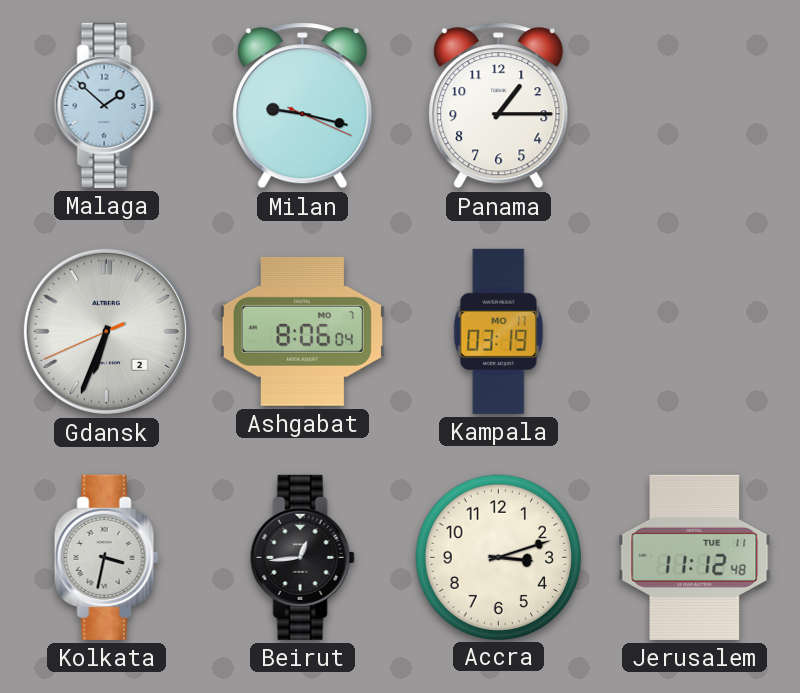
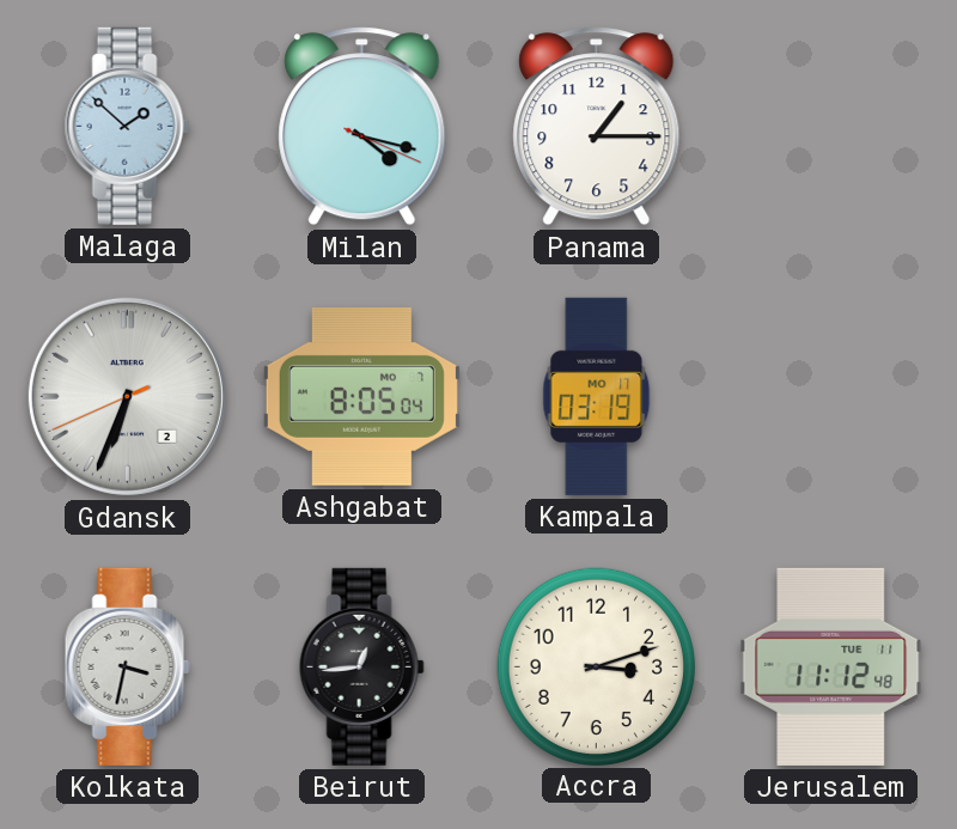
Milan: 9:17 -> 4:17
Ashgabat: 8:06 -> 8:05
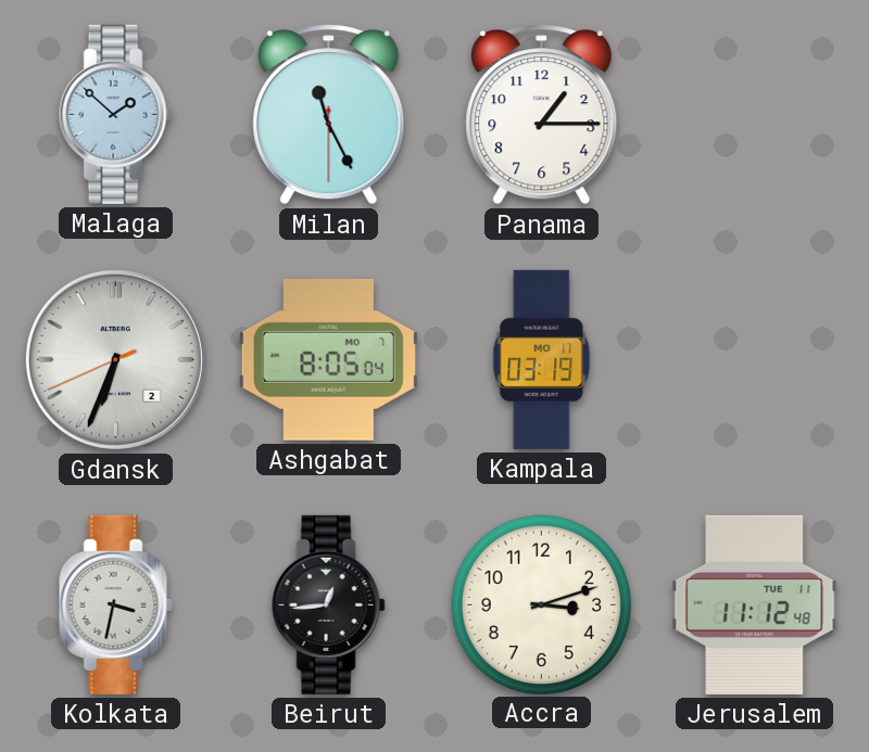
Milan: 4:17 -> 11:25
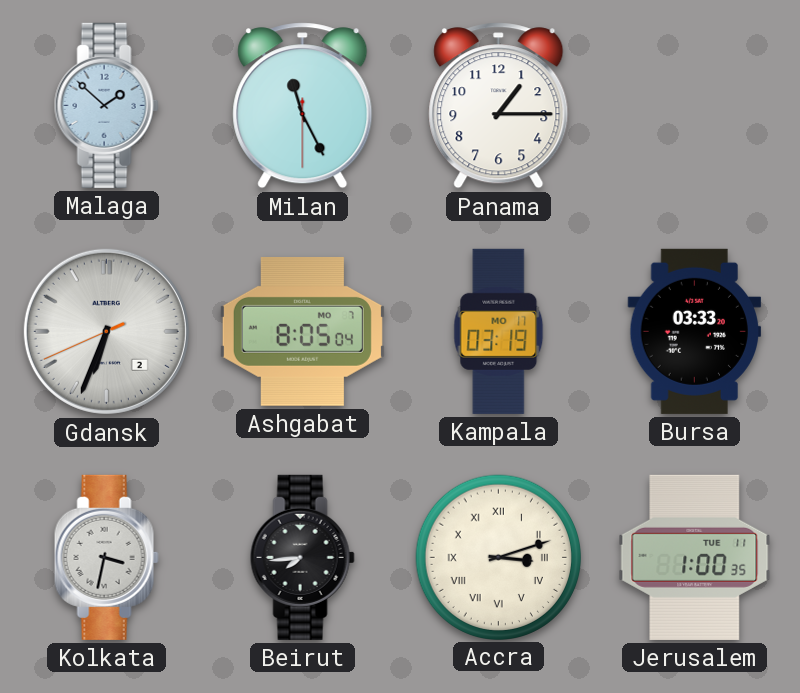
Bursa: none -> 03:33
Beirut: 12:44 -> 7:44
Accra numerals: Arabic -> Roman
Jerusalem: 11:12 -> 1:00
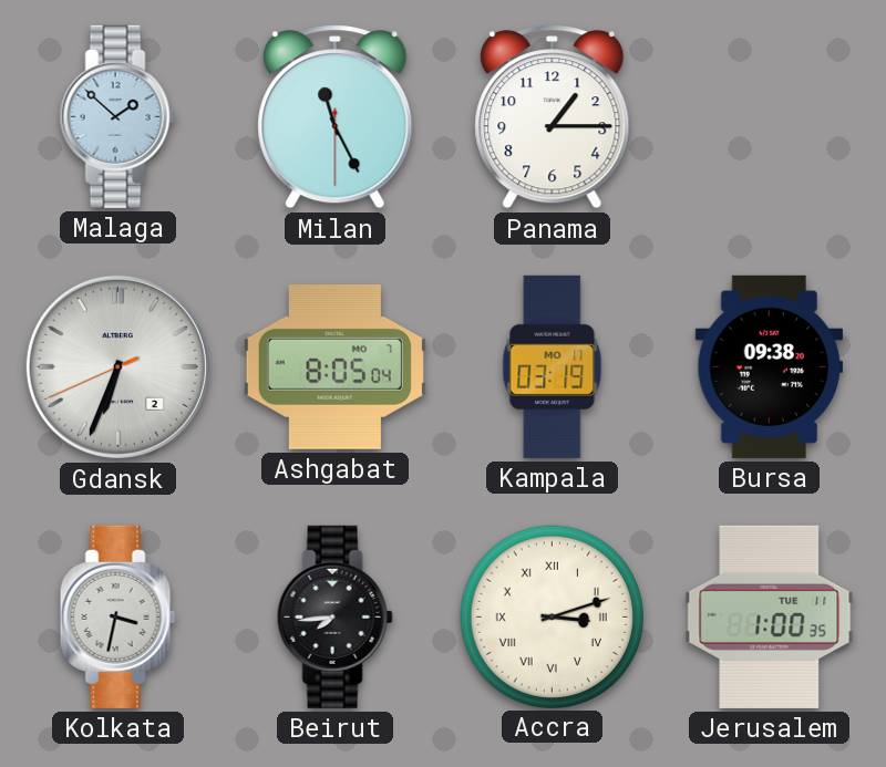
Bursa: 03:33 -> 09:38
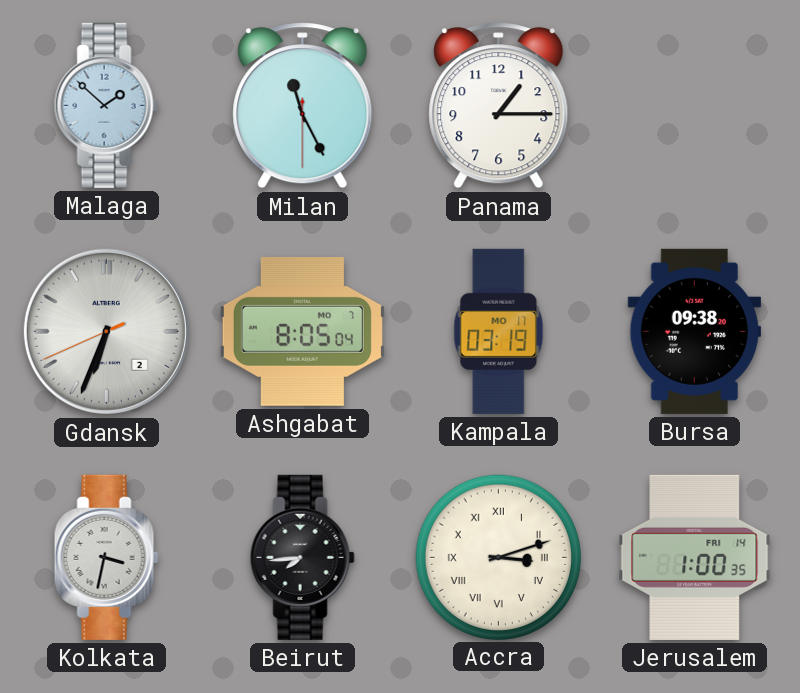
Jerusalem date: TUE 11 -> FRI 14
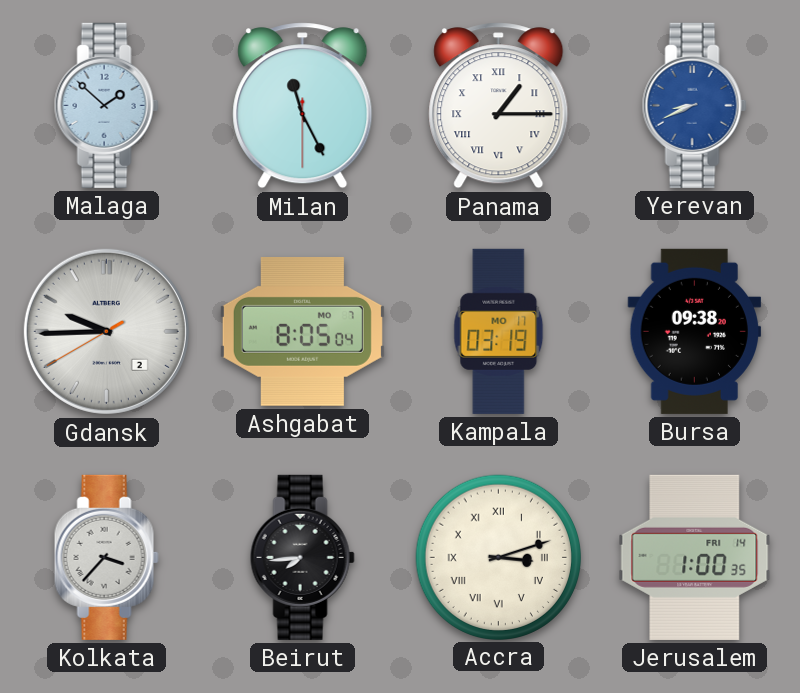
Panama numerals: Arabic -> Roman
Yerevan: none -> 8:41
Gdansk: 6:33 -> 9:44
Kolkata: 3:32 -> 3:37
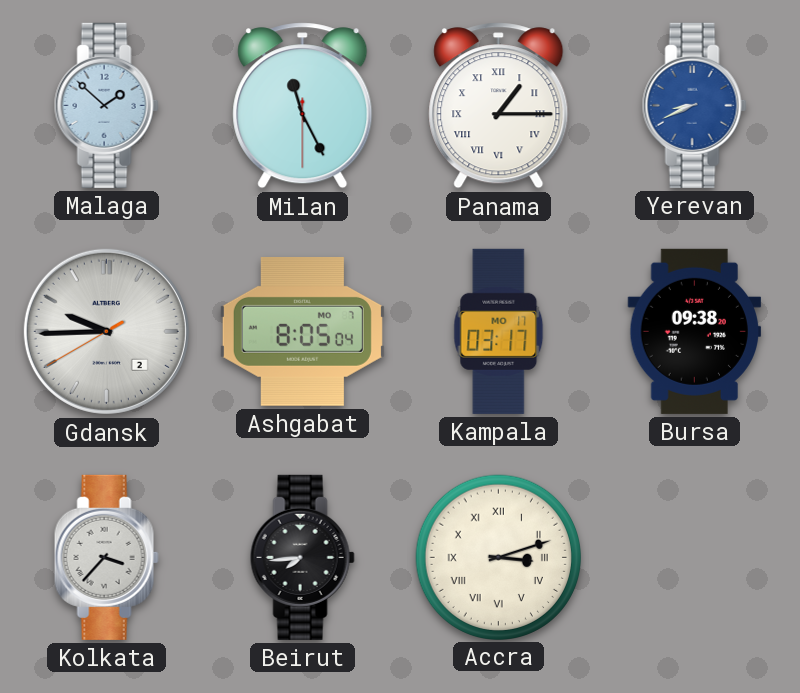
Kampala: 03:19 -> 03:17
Jerusalem: 1:00 -> none
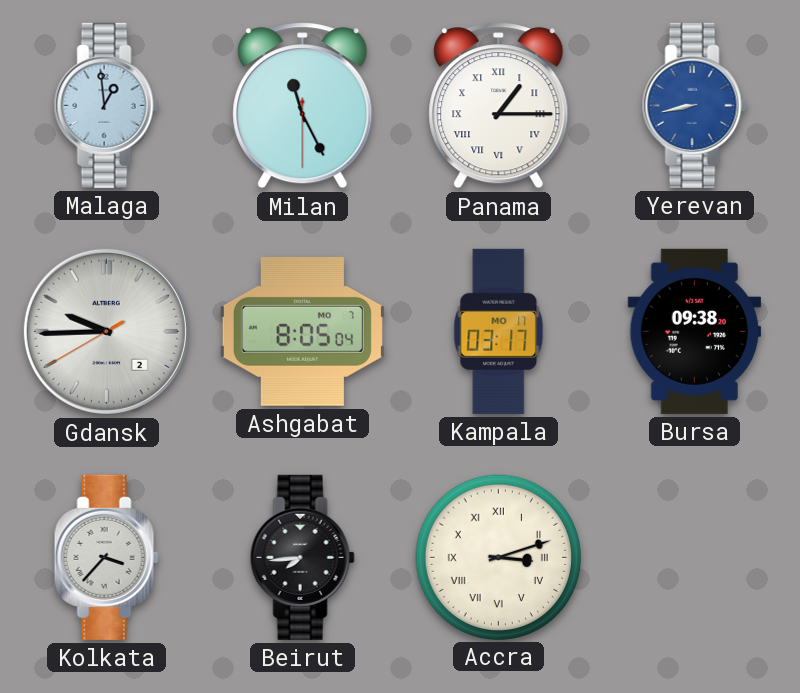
Malaga: 1:52 -> 12:59
Yerevan: 8:41 -> 8:43
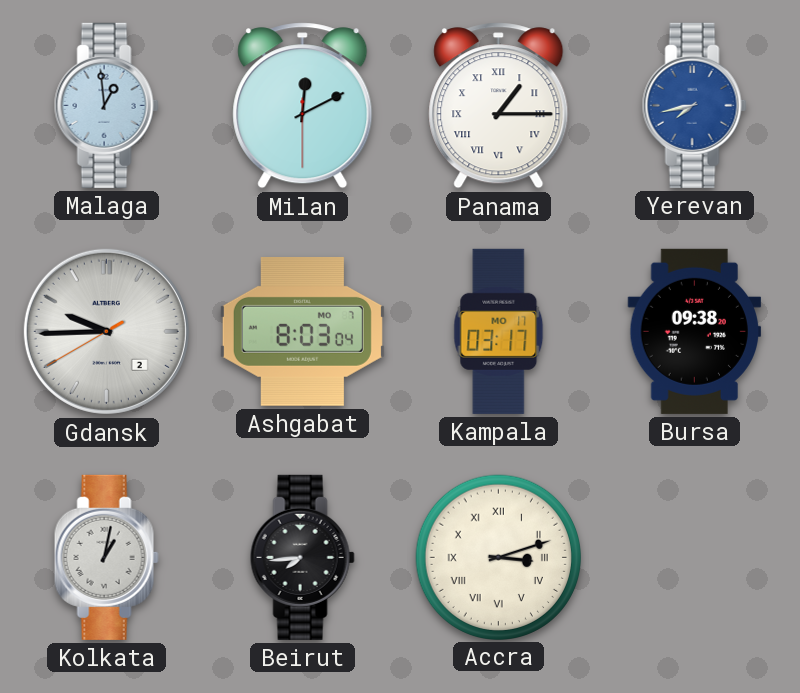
Milan: 11:25 -> 12:10
Yerevan: 8:43 -> 7:43
Ashgabat: 8:05 -> 8:03
Kolkata: 3:37 -> 1:02
